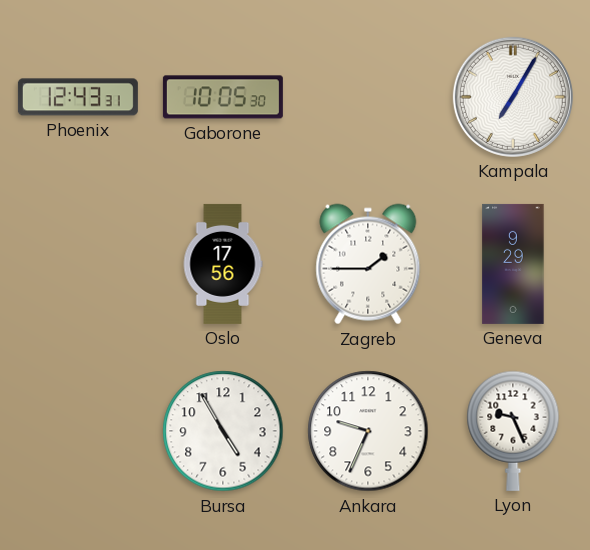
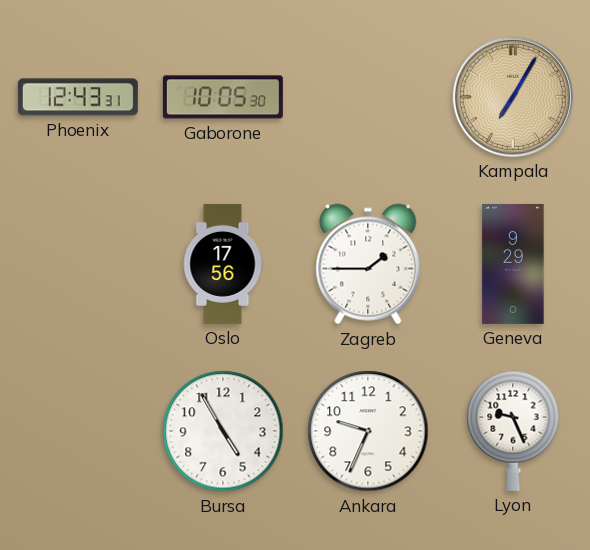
Kampala dial: white -> champagne
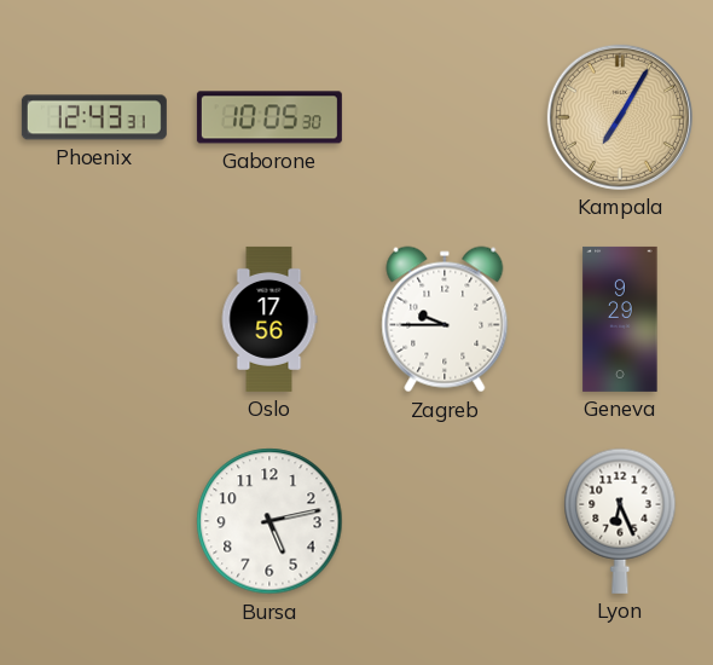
Zagreb: 1:45 -> 9:45
Bursa: 4:55 -> 5:13
Ankara: 9:34 -> none
Lyon: 9:26 -> 6:26
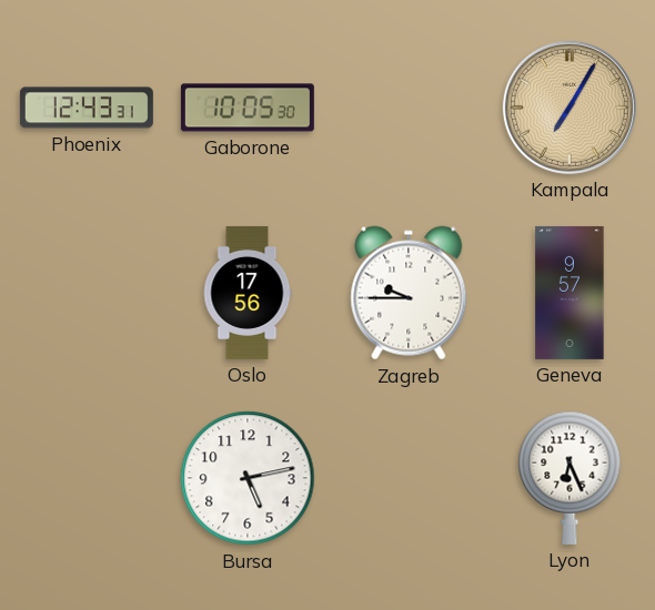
Geneva: 9:29 -> 9:57
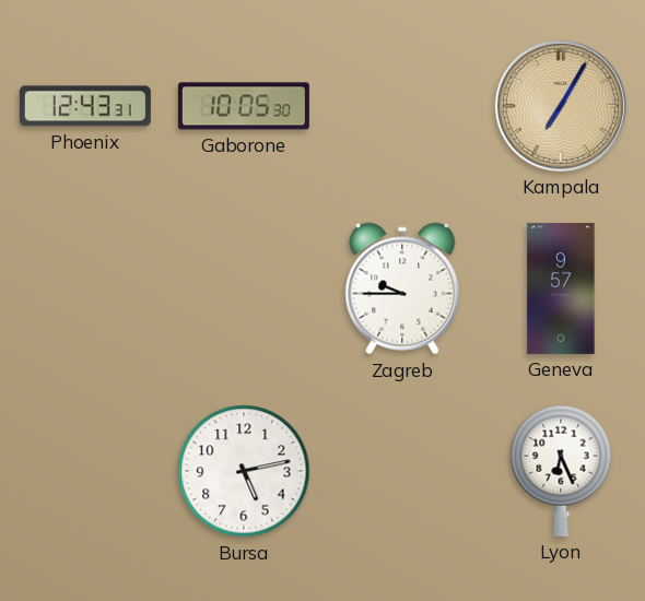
Oslo: 17:56 -> none
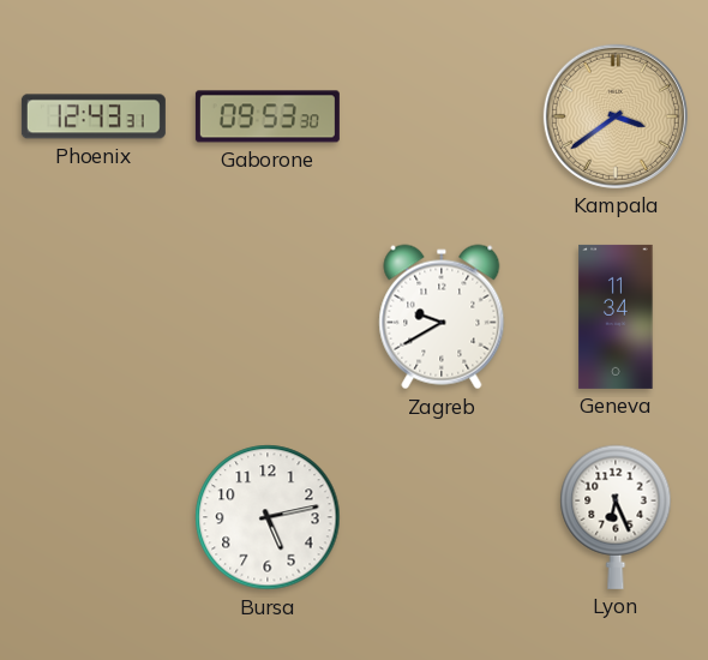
Gaborone: 10:05 -> 09:53
Kampala: 7:05 -> 3:39
Zagreb: 9:45 -> 9:40
Geneva: 9:57 -> 11:34
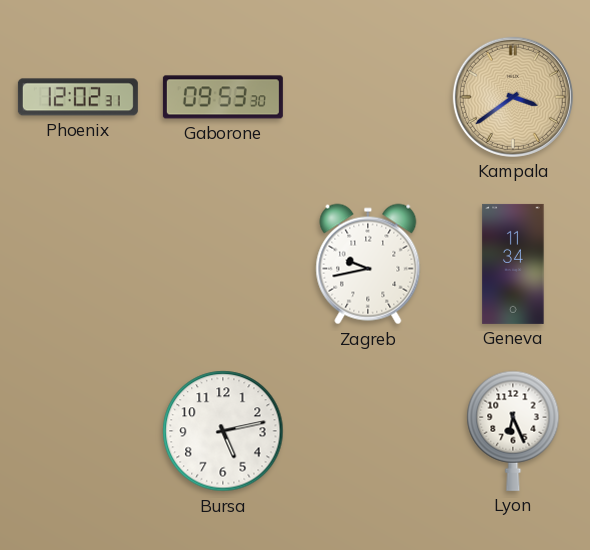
Phoenix: 12:43 -> 12:02
Zagreb: 9:40 -> 9:43
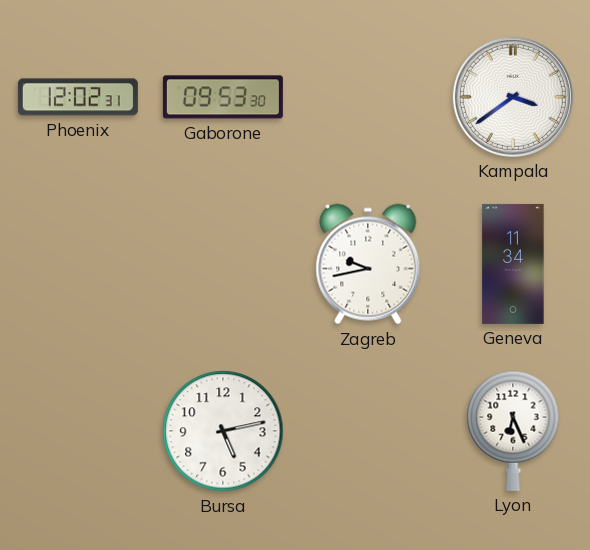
Kampala dial: champagne -> white
